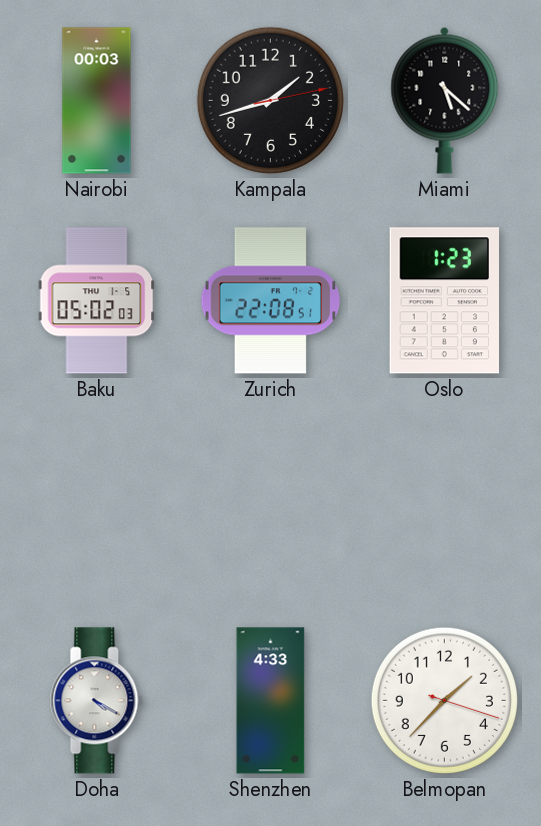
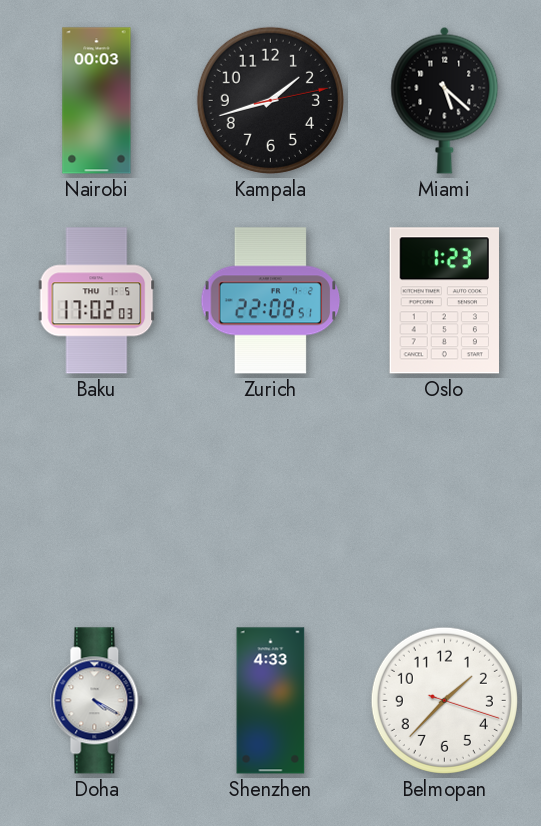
Baku: 05:02 -> 17:02
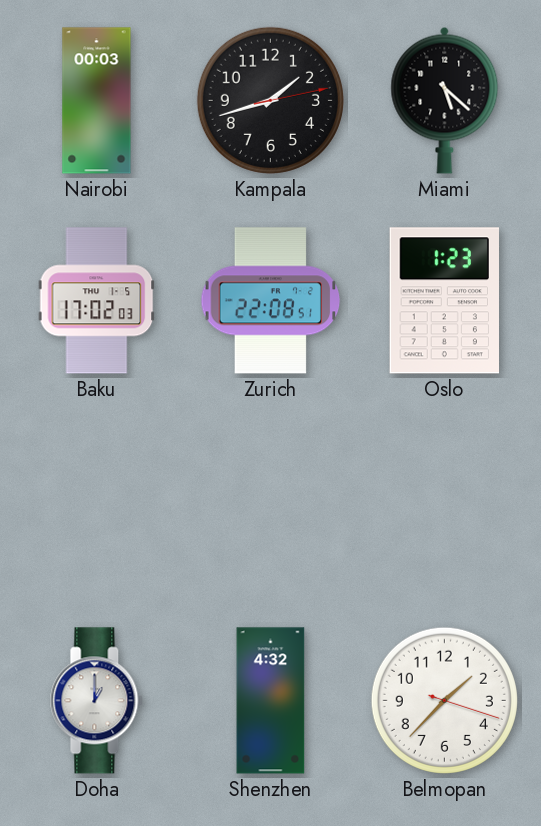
Doha: 4:20 -> 1:00
Shenzhen: 4:33 -> 4:32
